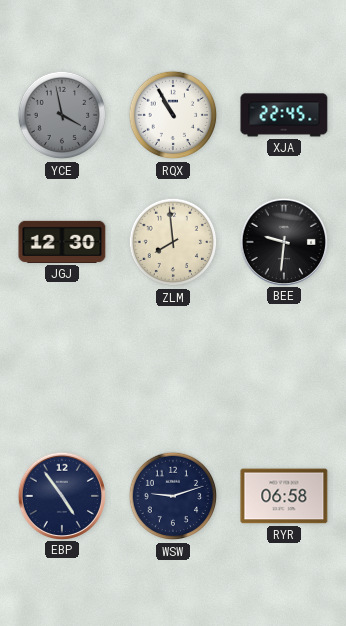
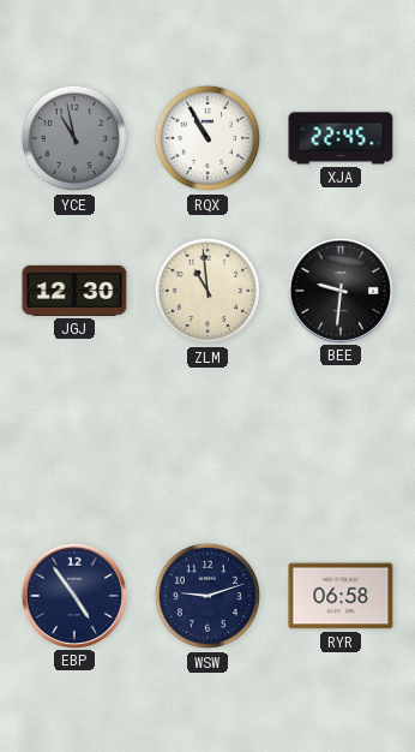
YCE: 3:58 -> 10:58
ZLM: 7:59 -> 10:59
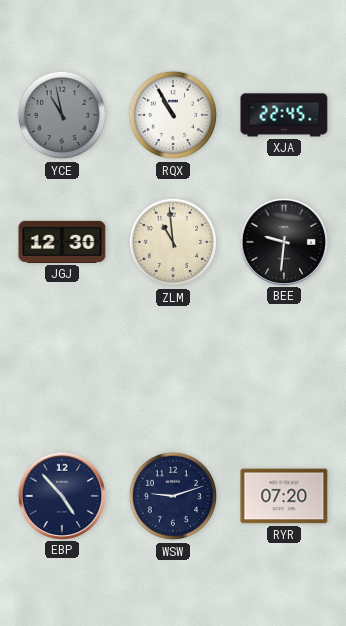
EBP: 4:54 -> 4:53
RYR: 06:58 -> 07:20
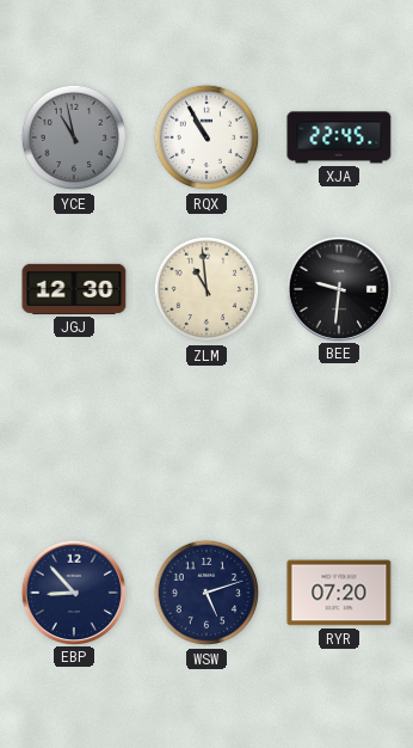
EBP: 4:53 -> 8:53
WSW: 9:12 -> 5:12
